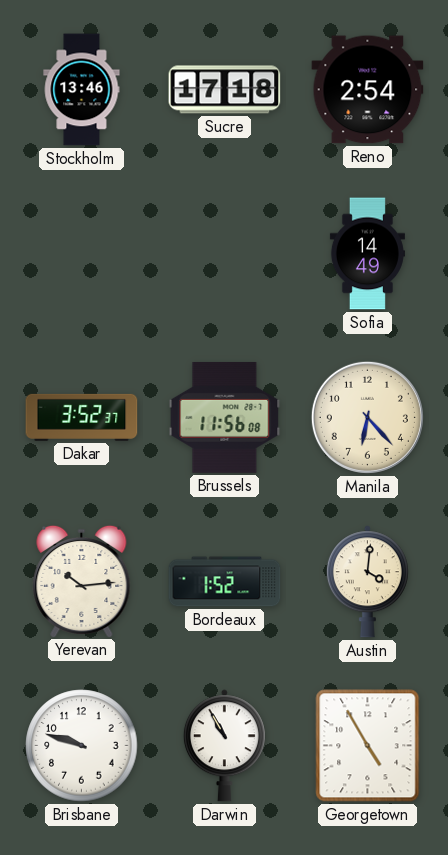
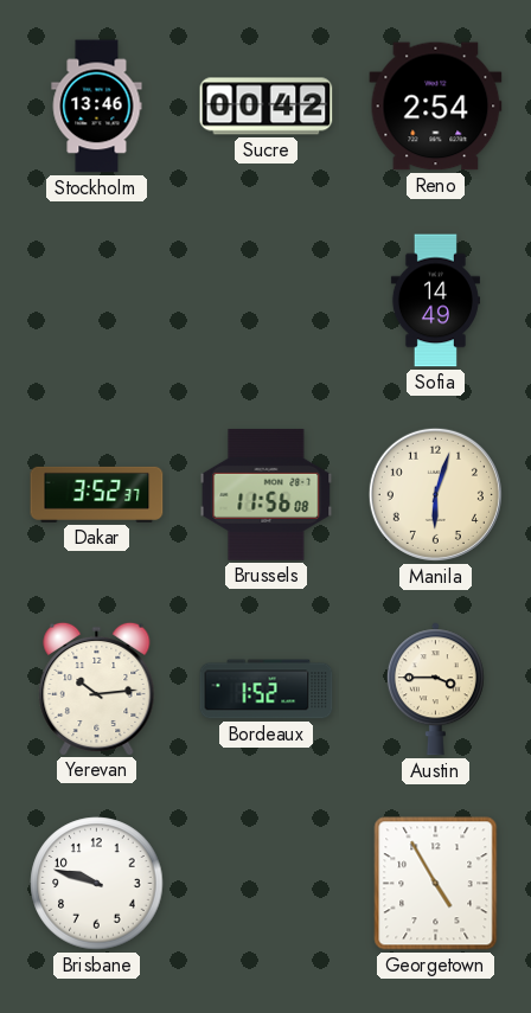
Sucre: 17:18 -> 00:42
Manila: 6:23 -> 6:03
Austin: 4:01 -> 3:45
Darwin: 10:55 -> none
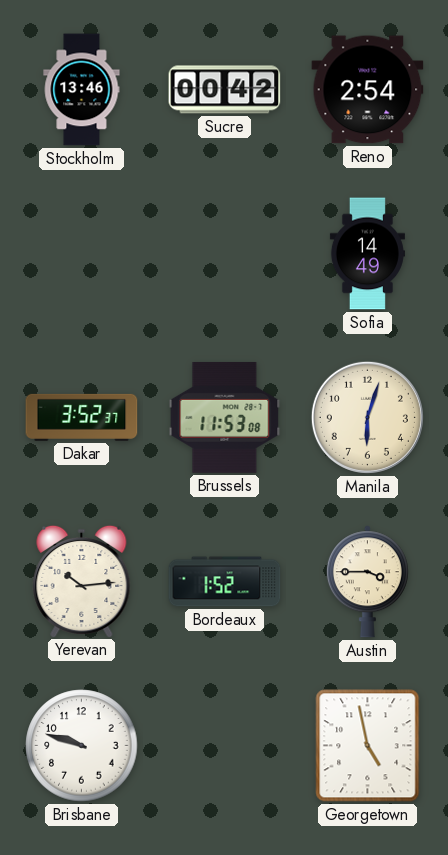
Brussels: 11:56 -> 11:53
Georgetown: 4:55 -> 4:58
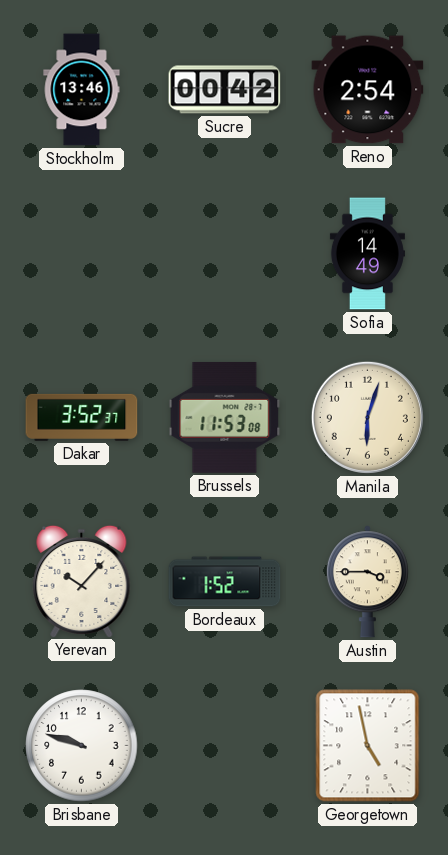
Yerevan: 10:14 -> 10:07
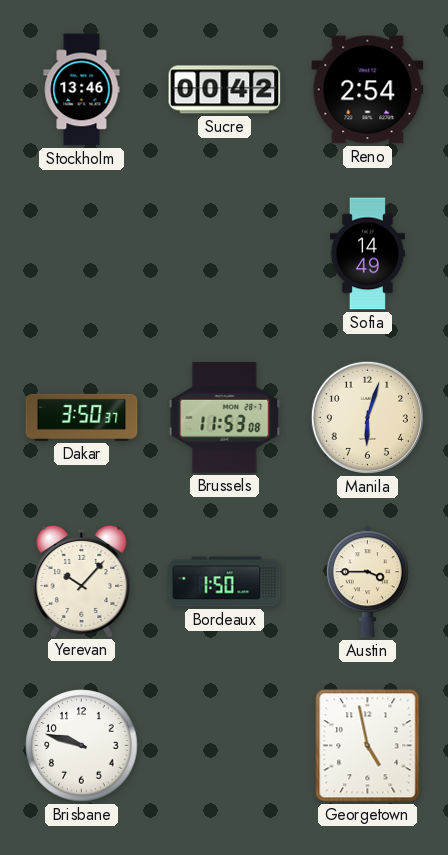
Dakar: 3:52 -> 3:50
Bordeaux: 1:52 -> 1:50
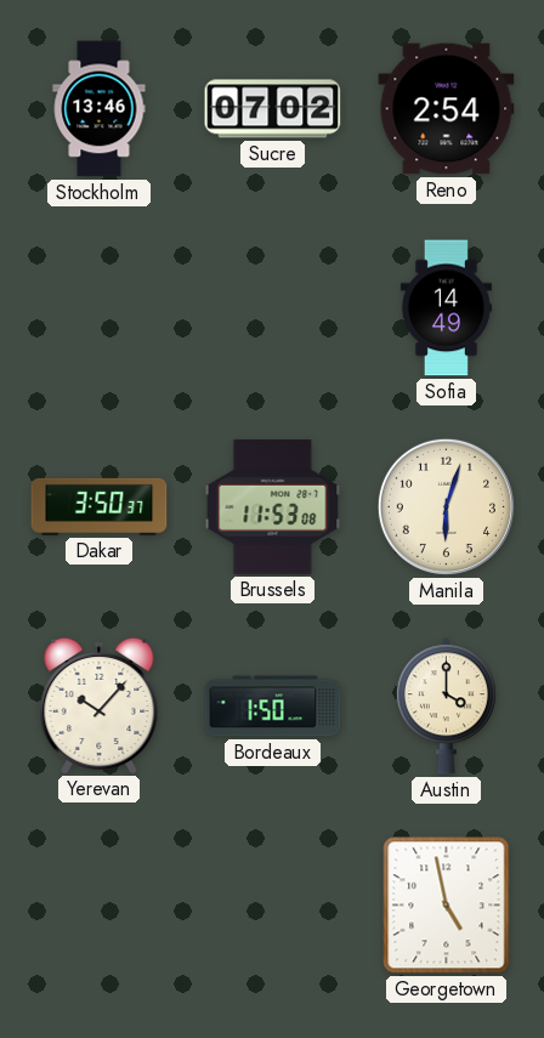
Sucre: 00:42 -> 07:02
Austin: 3:45 -> 4:00
Brisbane: 9:48 -> none
